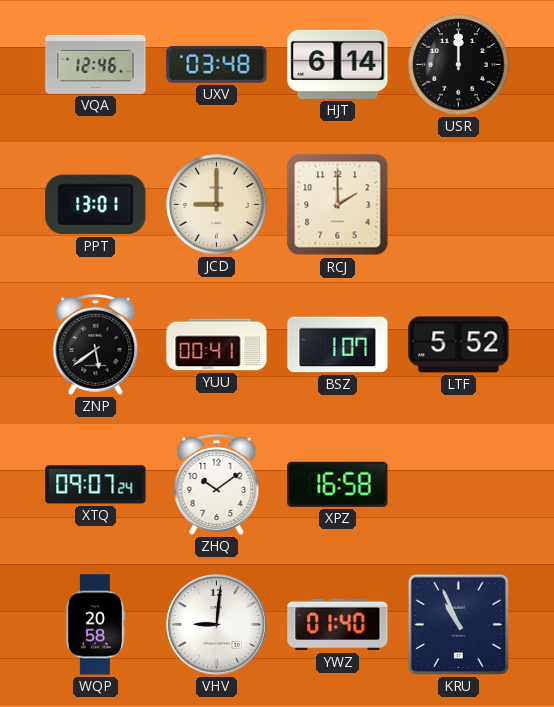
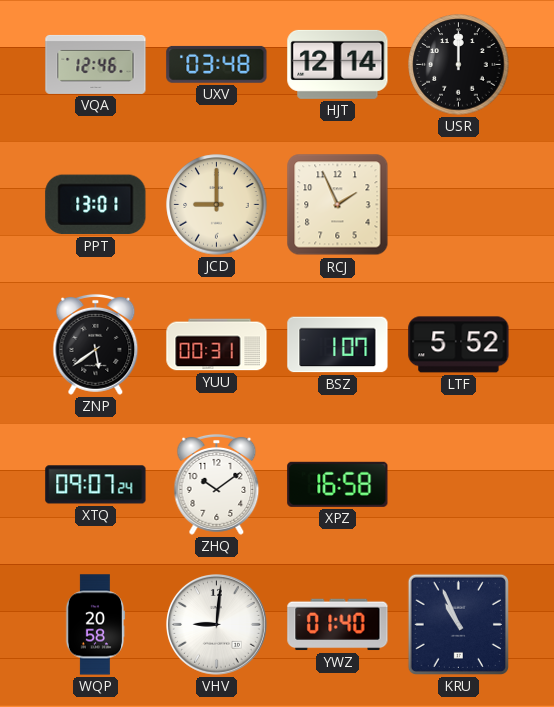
HJT: 6:14 -> 12:14
RCJ: 2:00 -> 1:56
YUU: 00:41 -> 00:31
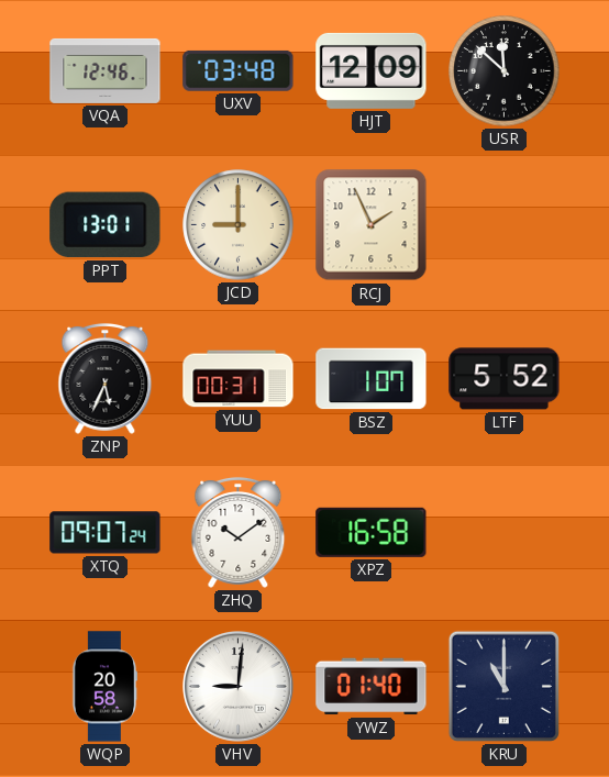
HJT: 12:14 -> 12:09
USR: 12:00 -> 11:52
ZNP: 5:39 -> 5:34
KRU: 10:56 -> 11:00
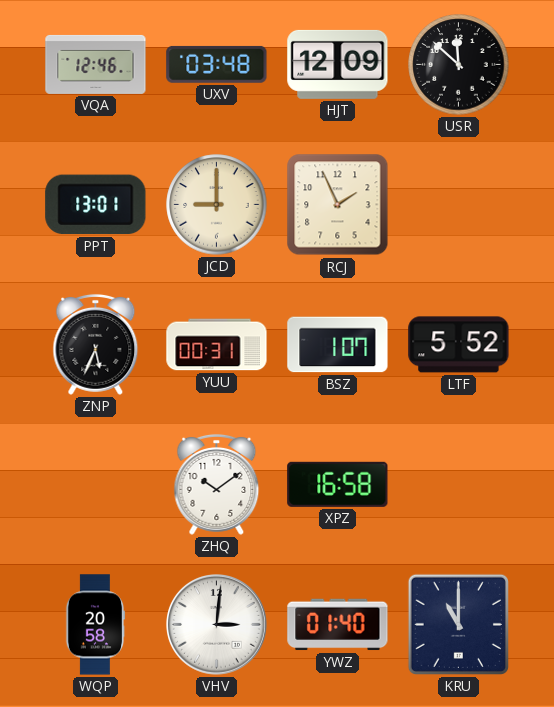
XTQ: 09:07 -> none
VHV: 9:01 -> 3:01
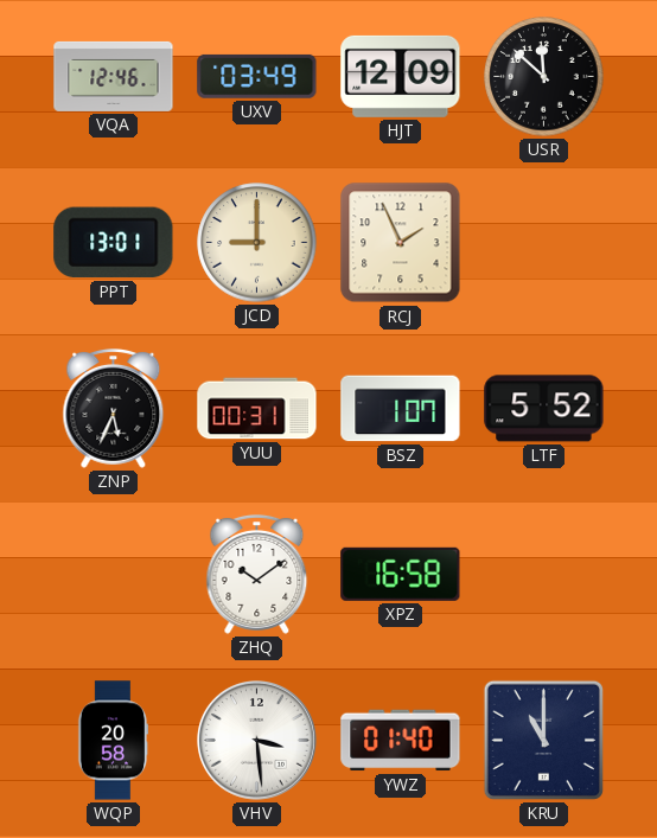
UXV: 03:48 -> 03:49
VHV: 3:01 -> 3:29
